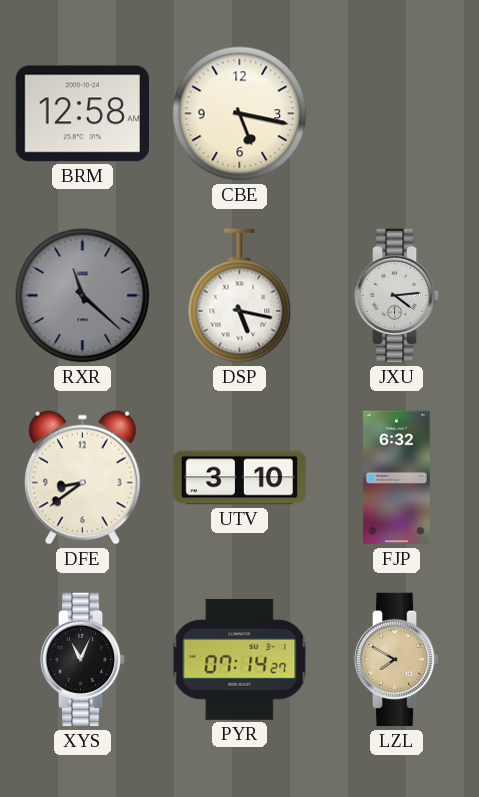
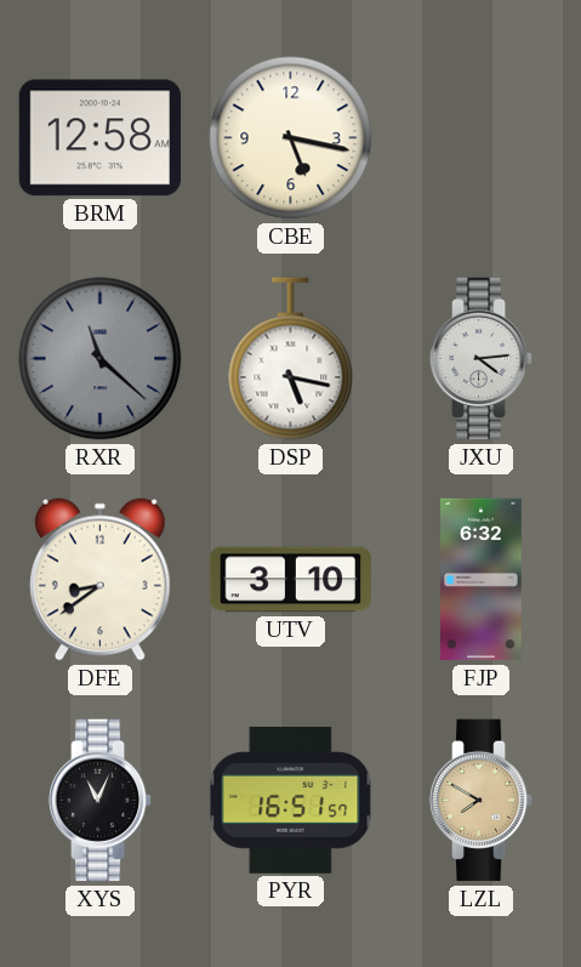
PYR: 07:14 -> 16:51
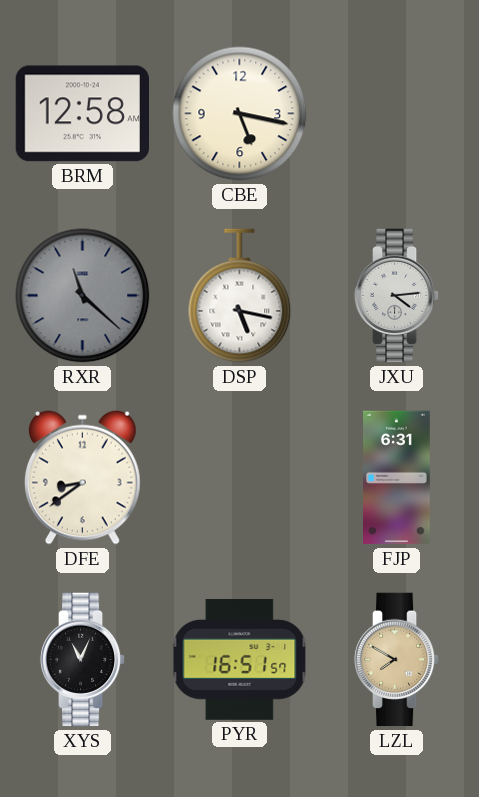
UTV: 3:10 -> none
FJP: 6:32 -> 6:31
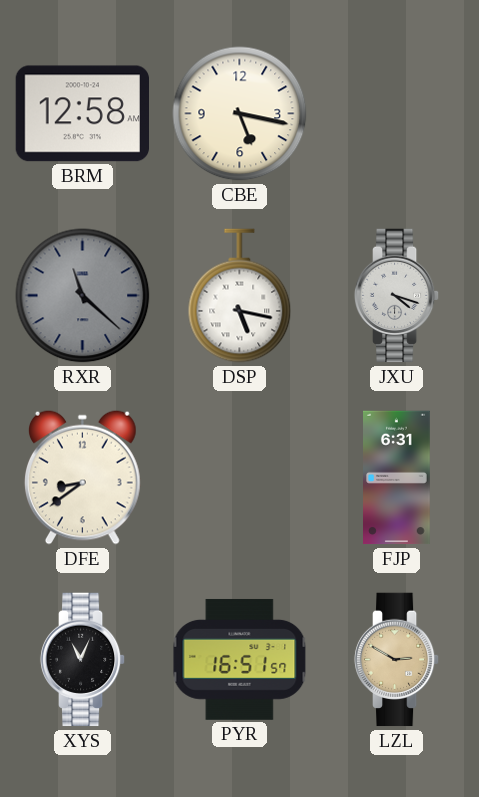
JXU: 4:14 -> 4:18
LZL: 7:50 -> 2:50
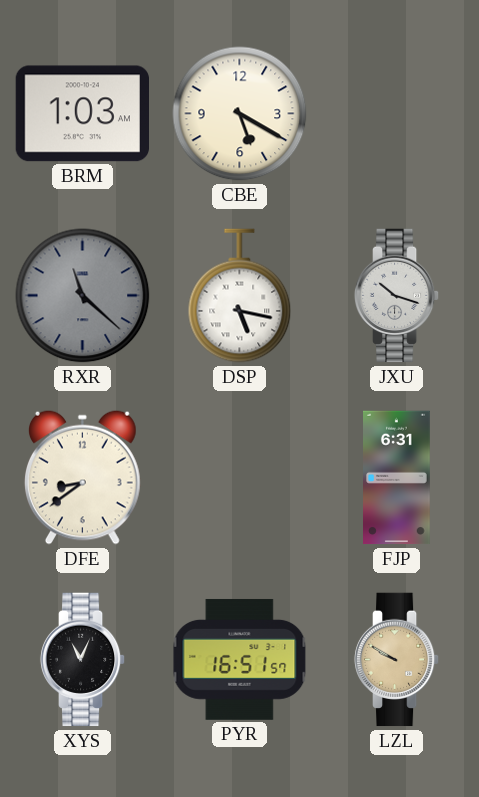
BRM: 12:58 -> 1:03
CBE: 5:17 -> 5:20
JXU: 4:18 -> 10:18
LZL: 2:50 -> 9:50
